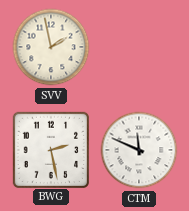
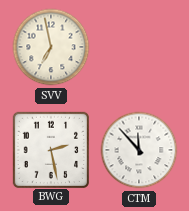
SVV: 1:58 -> 6:58
CTM: 11:49 -> 11:53
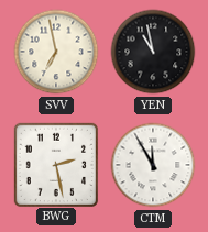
YEN: none -> 10:58
CTM: 11:53 -> 11:55
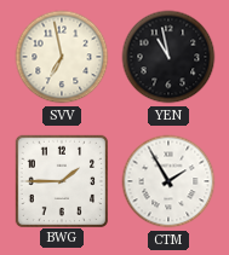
BWG: 2:28 -> 1:45
CTM: 11:55 -> 1:55
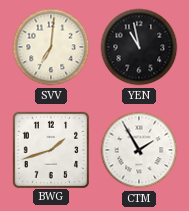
SVV: 6:58 -> 7:01
BWG: 1:45 -> 1:42
